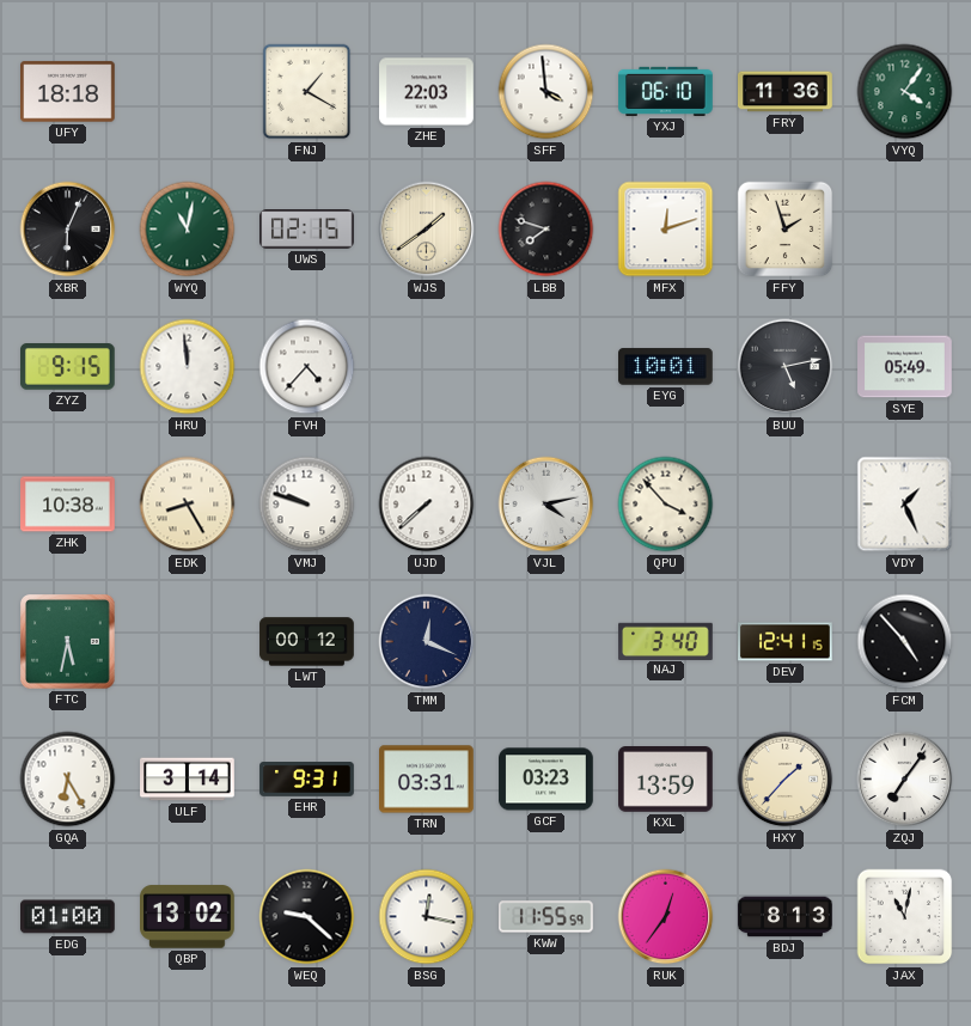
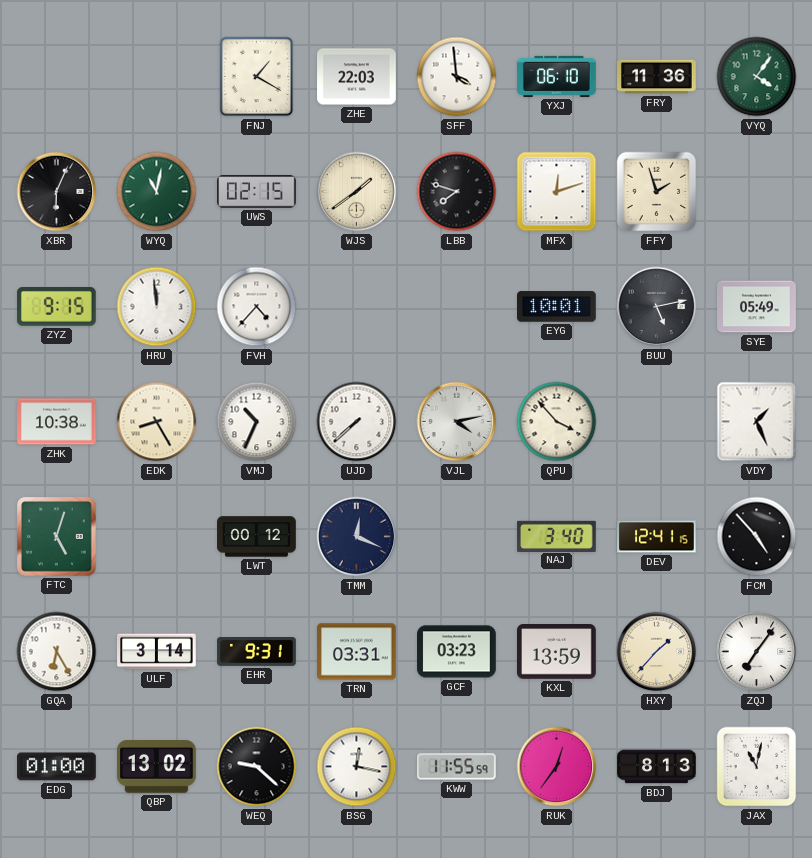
UFY: 18:18 -> none
VMJ: 9:48 -> 10:34
FTC: 5:32 -> 5:03
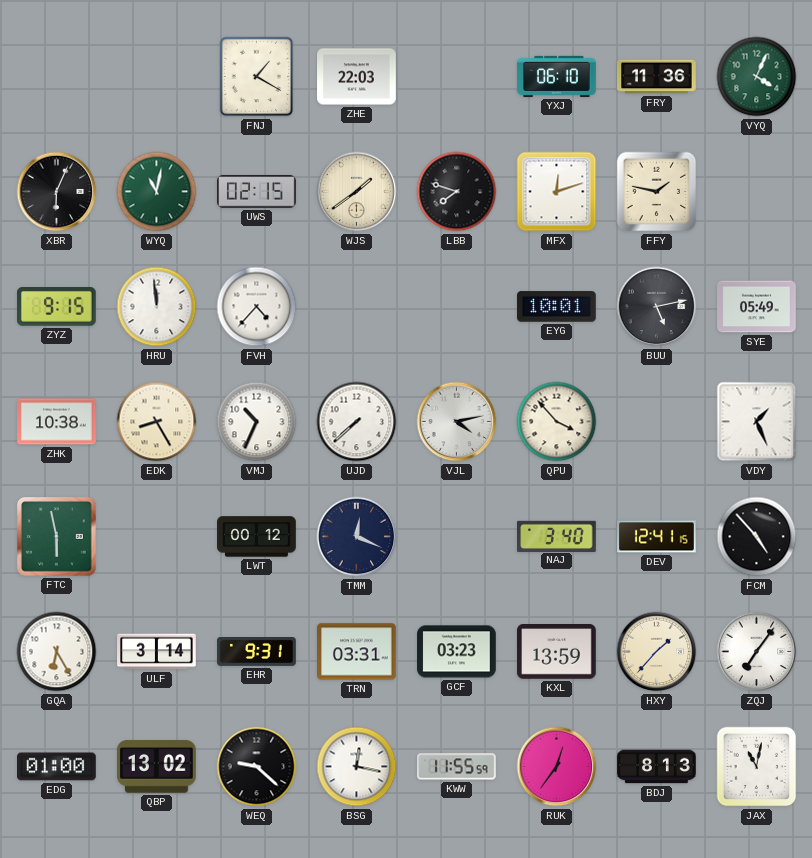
SFF: 3:59 -> none
VYQ: 4:06 -> 4:04
FFY: 1:57 -> 1:47
FTC: 5:03 -> 5:58
